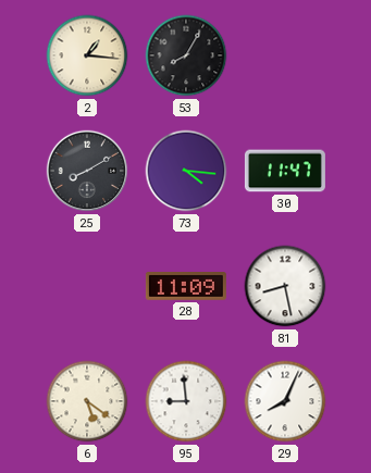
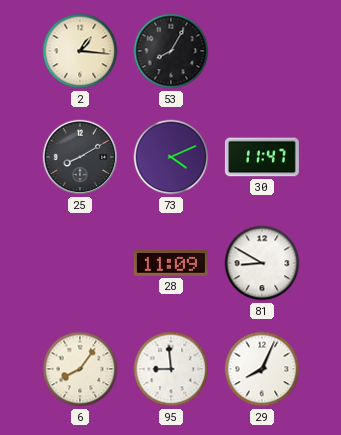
73: 4:16 -> 4:11
81: 8:28 -> 8:50
6: 5:21 -> 8:06
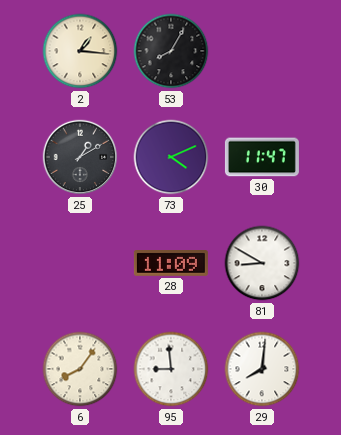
25: 8:10 -> 1:10
29: 8:04 -> 8:01
